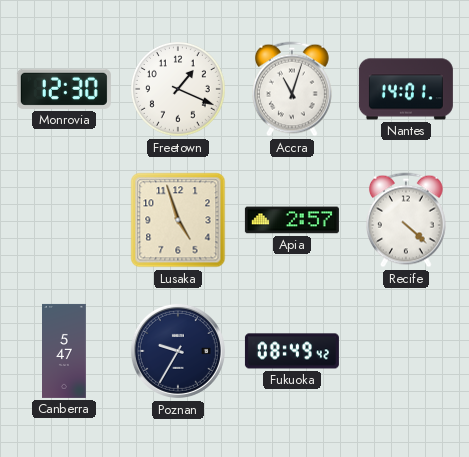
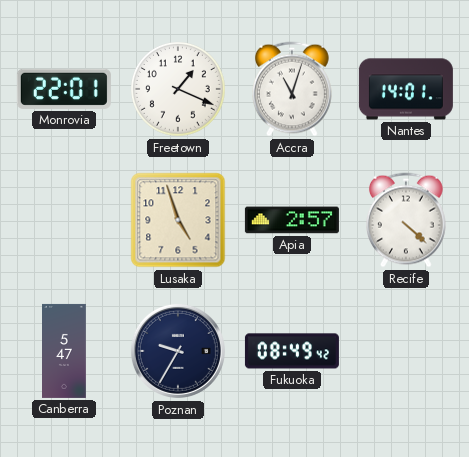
Monrovia: 12:30 -> 22:01
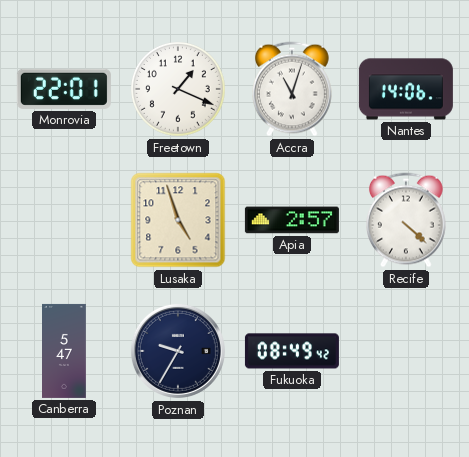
Nantes: 14:01 -> 14:06
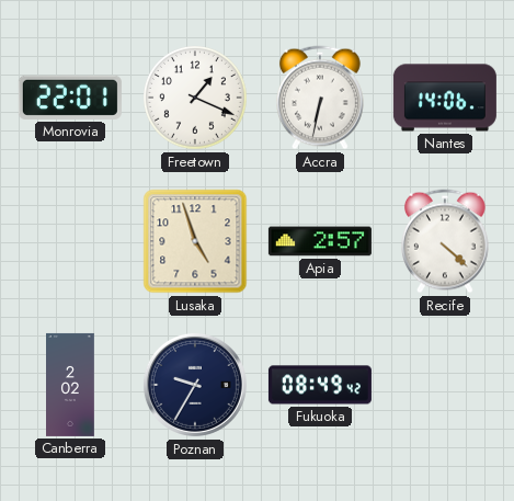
Accra: 11:03 -> 6:32
Canberra: 5:47 -> 2:02
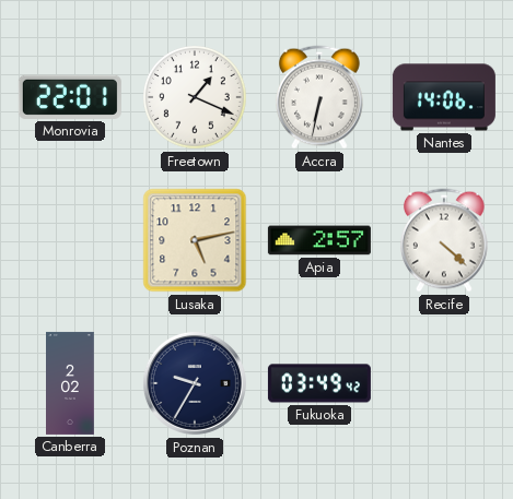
Lusaka: 4:57 -> 5:13
Fukuoka: 08:49 -> 03:49
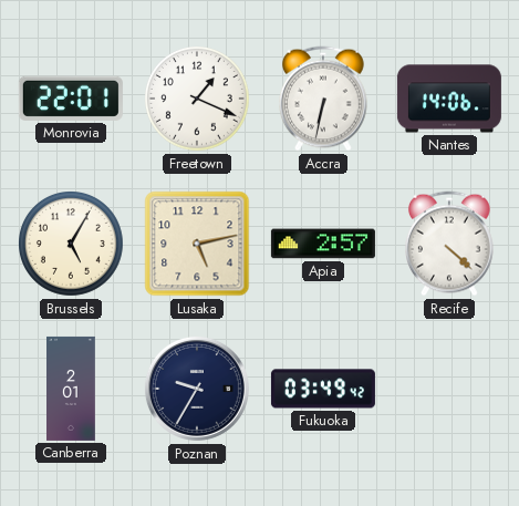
Brussels: none -> 5:05
Canberra: 2:02 -> 2:01
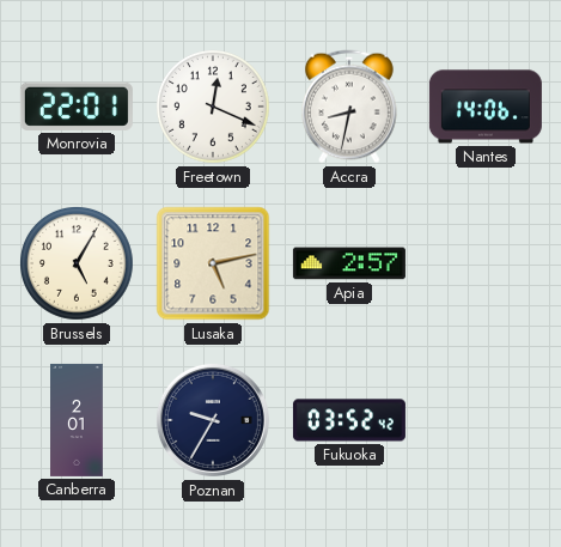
Freetown: 1:19 -> 12:19
Accra: 6:32 -> 8:32
Recife: 4:22 -> none
Fukuoka: 03:49 -> 03:52
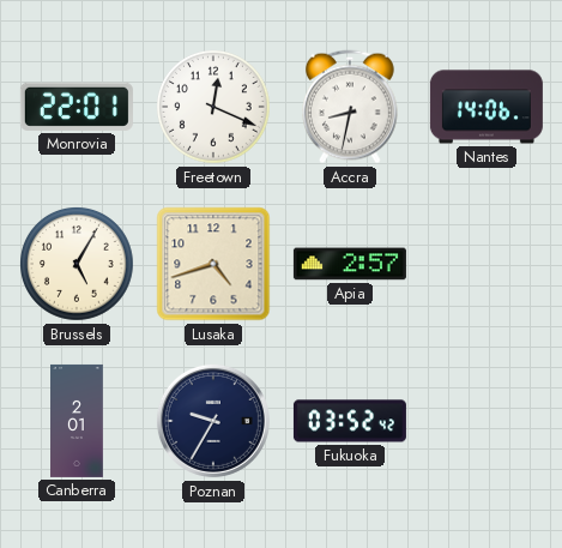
Lusaka: 5:13 -> 4:42
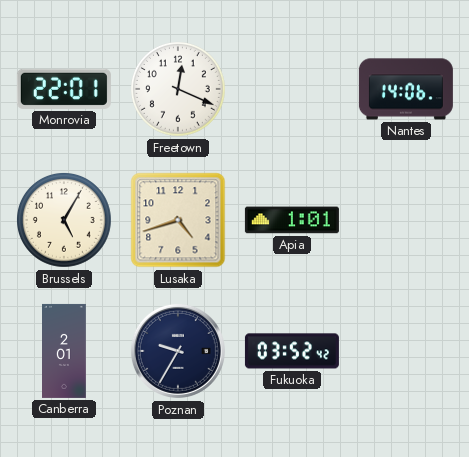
Accra: 8:32 -> none
Apia: 2:57 -> 1:01
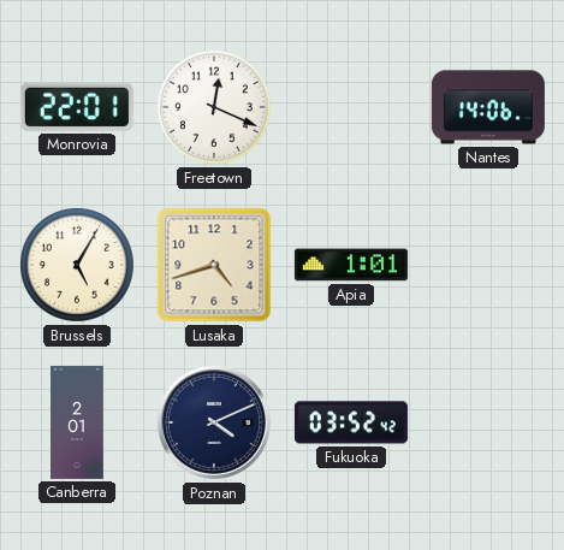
Poznan: 9:35 -> 4:11
